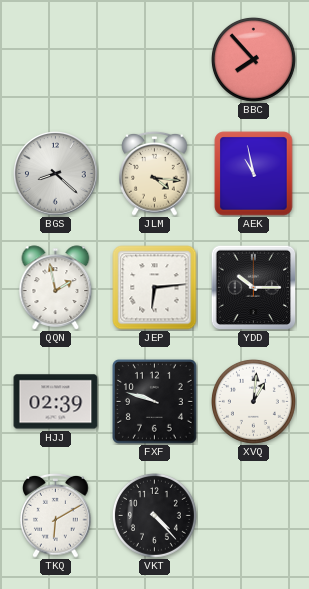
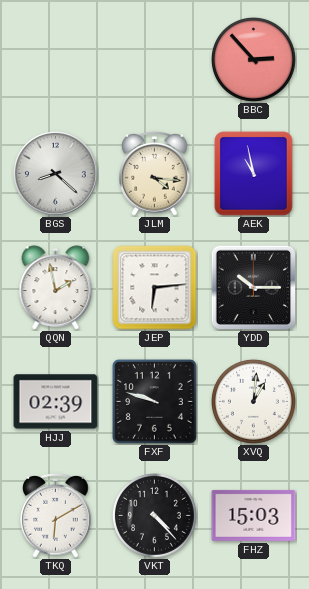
BBC: 7:53 -> 2:53
FHZ: none -> 15:03
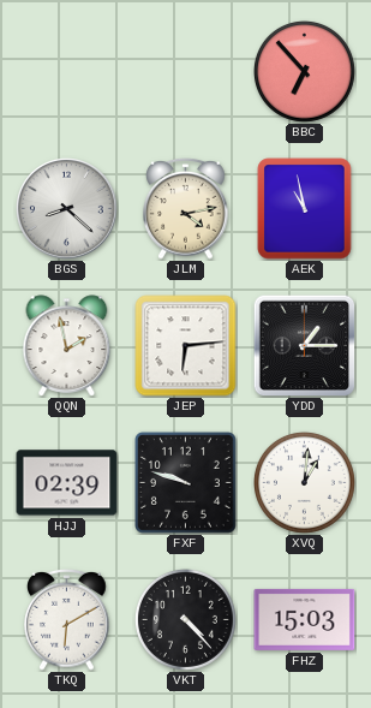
BBC: 2:53 -> 6:53
JLM: 4:16 -> 4:13
YDD: 10:15 -> 1:15
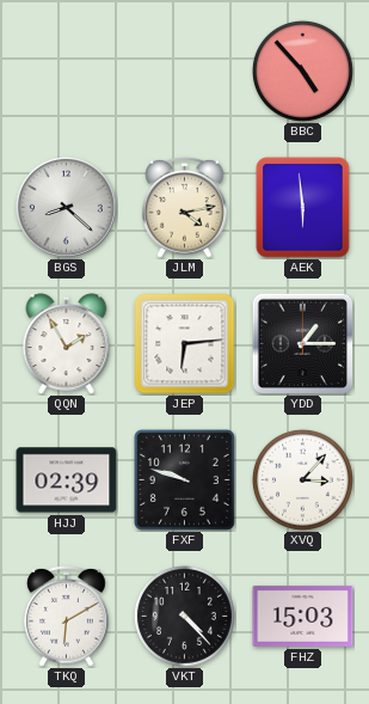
BBC: 6:53 -> 4:53
AEK: 10:58 -> 5:59
QQN: 1:58 -> 1:55
XVQ: 1:01 -> 3:07
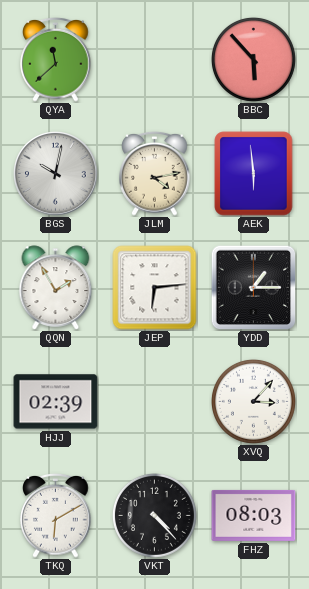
QYA: none -> 11:38
BBC: 4:53 -> 5:53
BGS: 8:22 -> 10:02
FXF: 9:48 -> none
FHZ: 15:03 -> 08:03
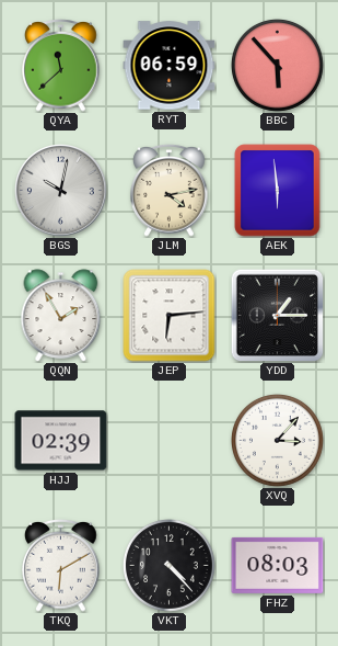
RYT: none -> 06:59
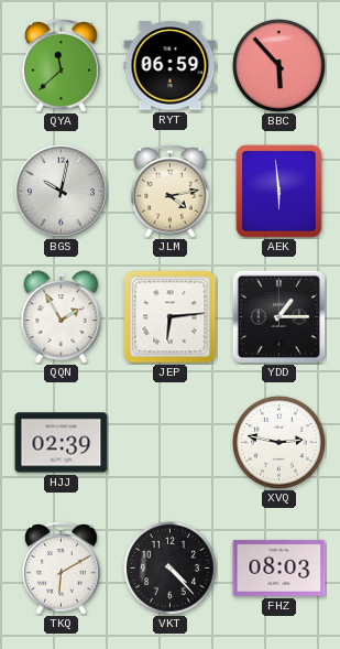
XVQ: 3:07 -> 2:47
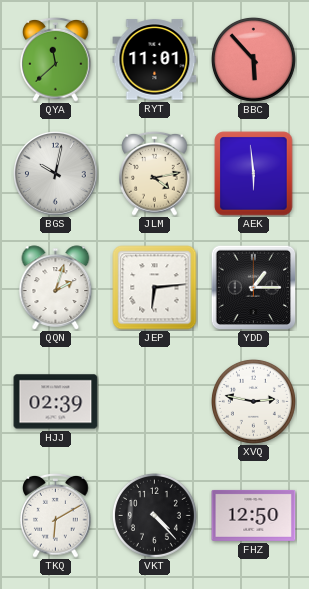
RYT: 06:59 -> 11:01
QQN: 1:55 -> 2:03
FHZ: 08:03 -> 12:50
